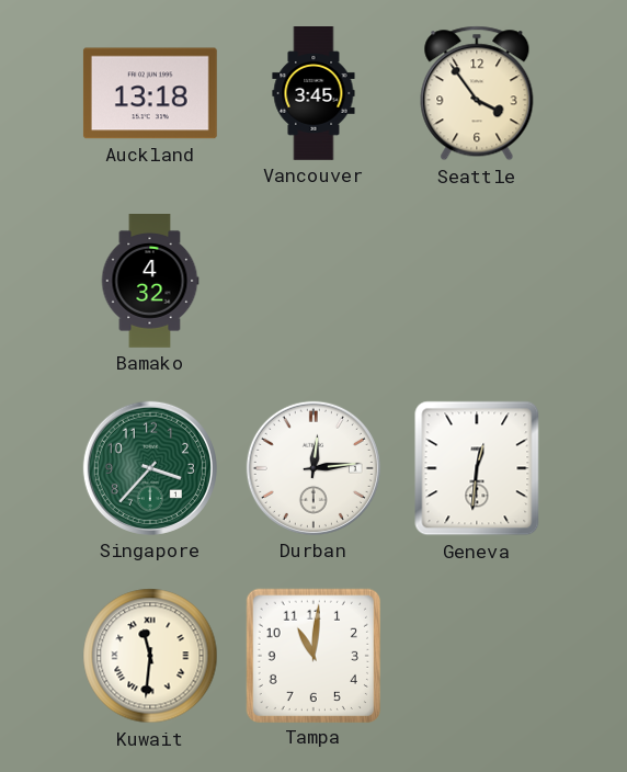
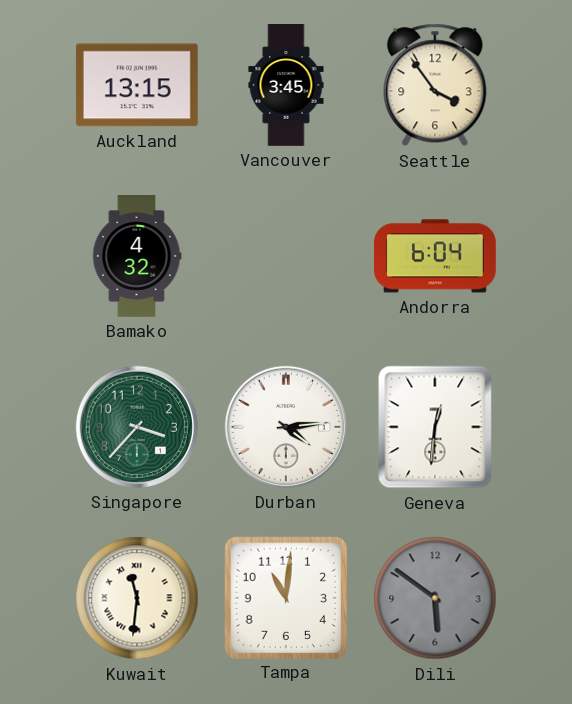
Auckland: 13:18 -> 13:15
Andorra: none -> 6:04
Durban: 12:14 -> 4:14
Dili: none -> 5:51
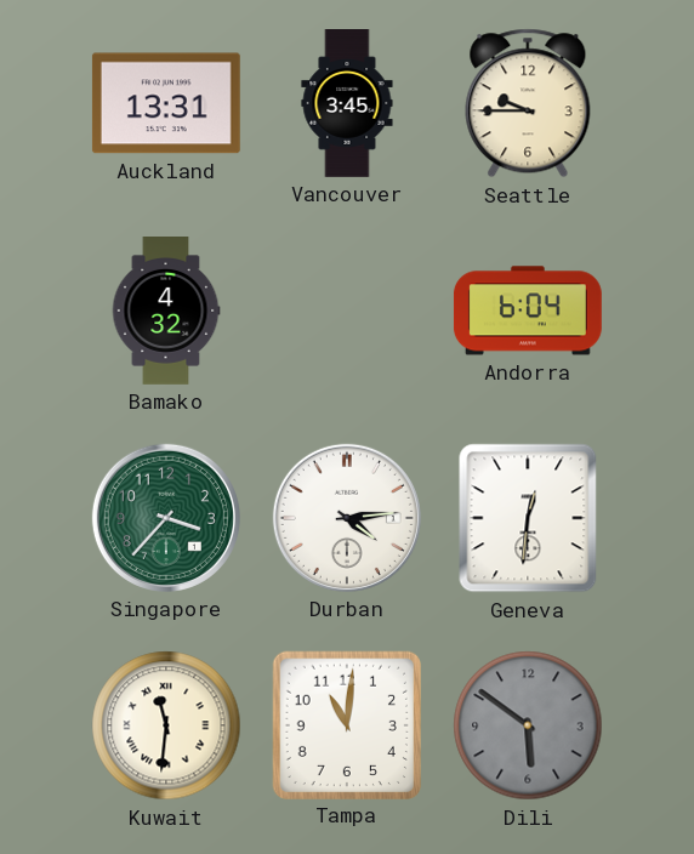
Auckland: 13:15 -> 13:31
Seattle: 3:54 -> 9:45
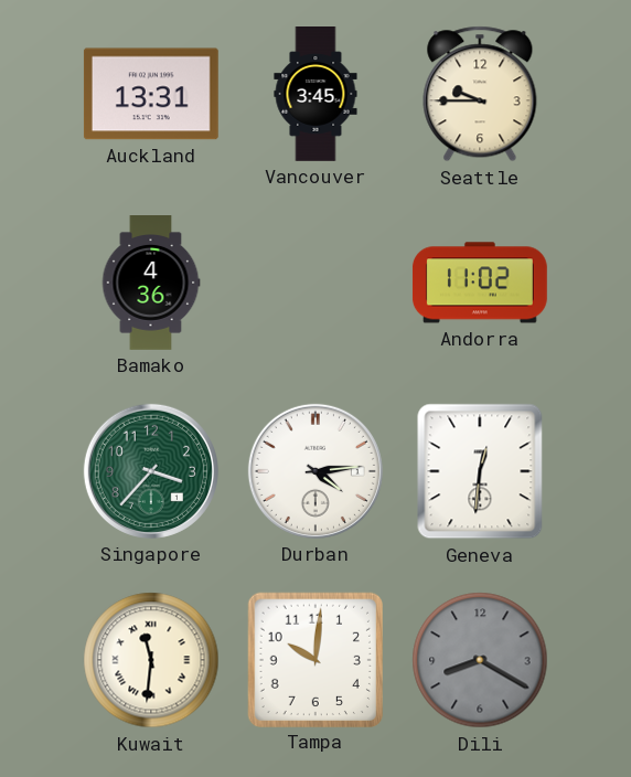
Bamako: 4:32 -> 4:36
Andorra: 6:04 -> 11:02
Tampa: 11:01 -> 10:01
Dili: 5:51 -> 8:20
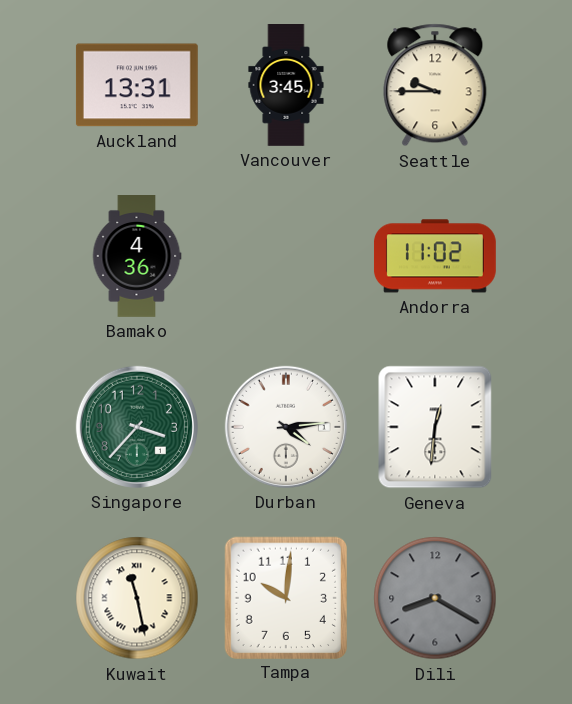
Kuwait: 11:31 -> 11:28
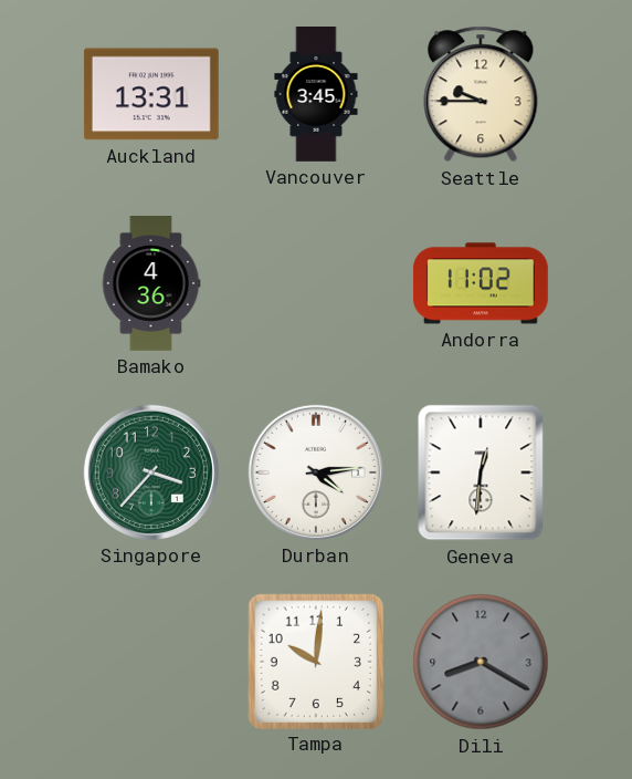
Kuwait: 11:28 -> none
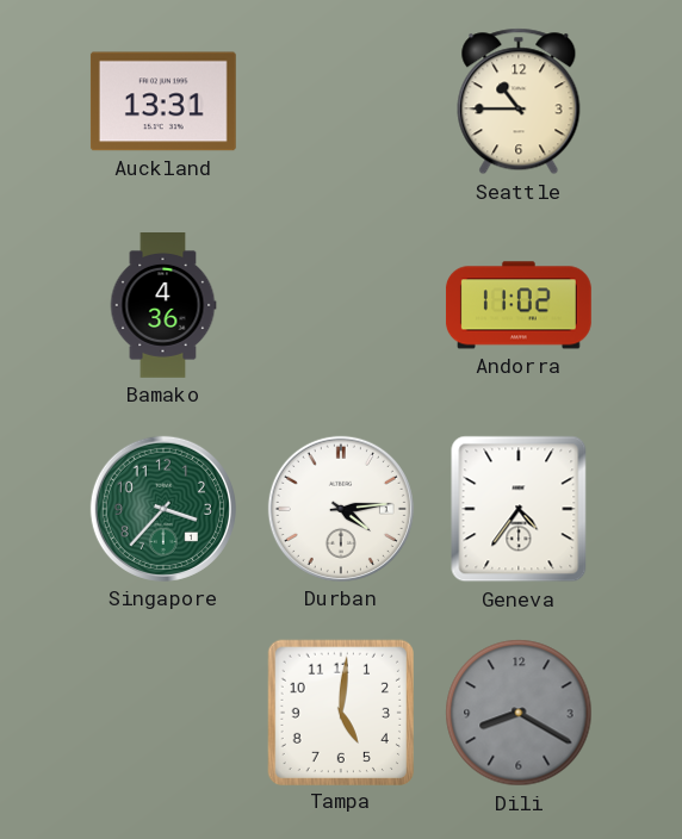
Vancouver: 3:45 -> none
Seattle: 9:45 -> 10:45
Geneva: 12:31 -> 4:36
Tampa: 10:01 -> 5:01
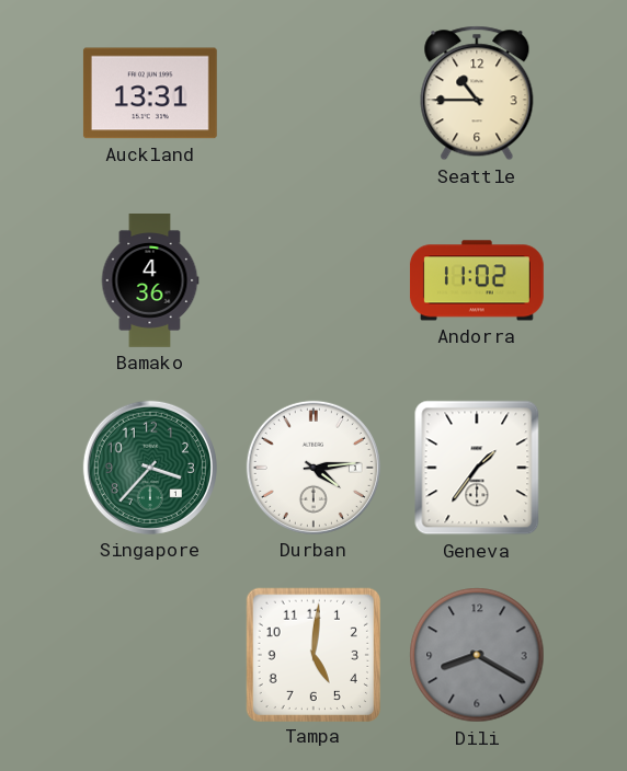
Geneva: 4:36 -> 1:36
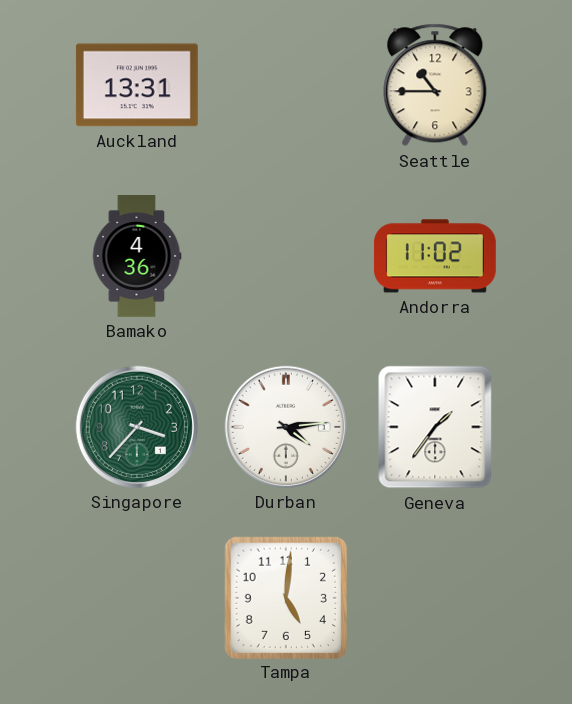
Dili: 8:20 -> none
